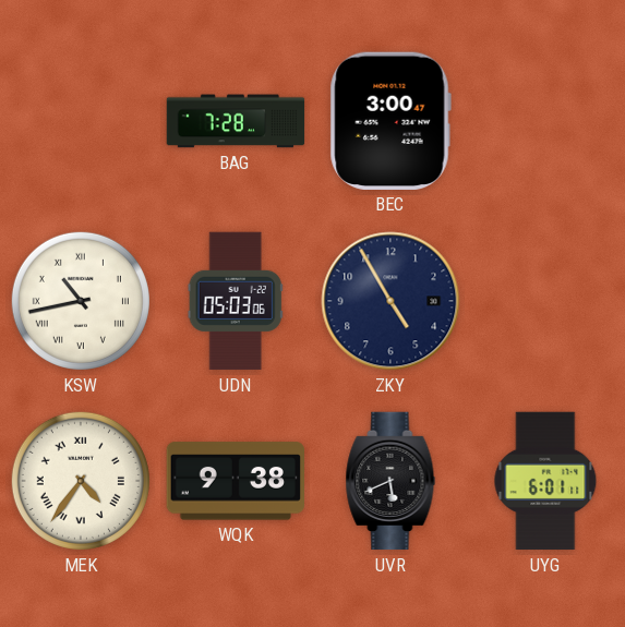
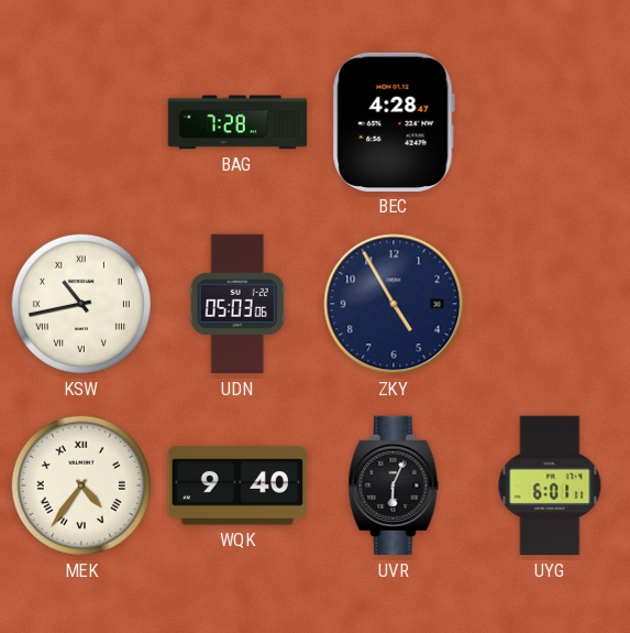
BEC: 3:00 -> 4:28
WQK: 9:38 -> 9:40
UVR: 5:41 -> 6:04
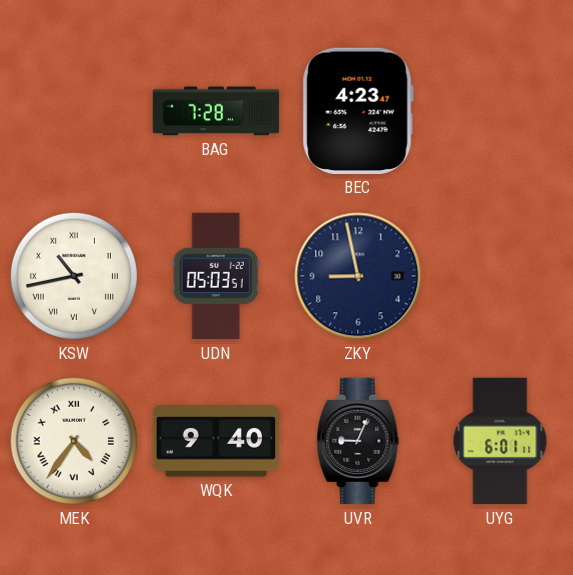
BEC: 4:28 -> 4:23
UDN: 05:03:06 -> 05:03:51
ZKY: 4:55 -> 8:58
UVR: 6:04 -> 9:04
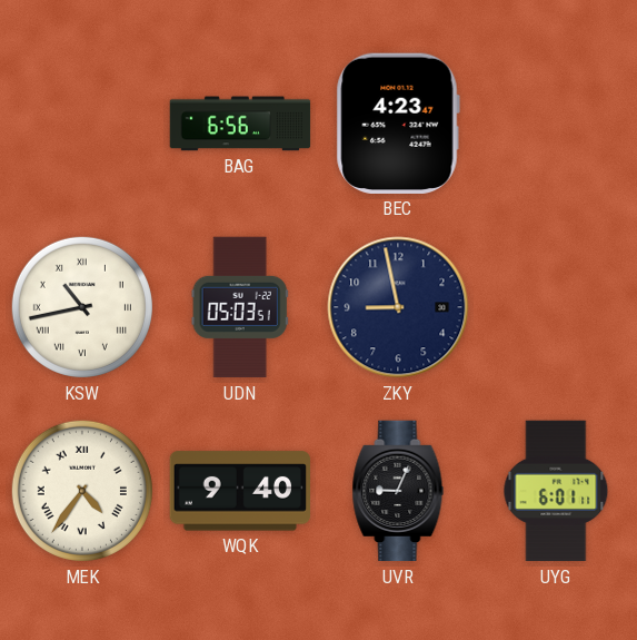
BAG: 7:28 -> 6:56
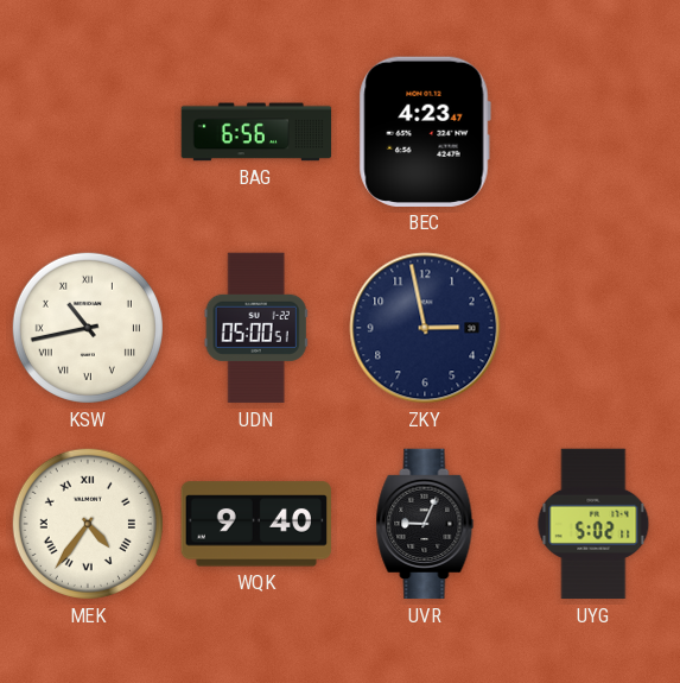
UDN: 05:03 -> 05:00
ZKY: 8:58 -> 2:58
UYG: 6:01 -> 5:02
